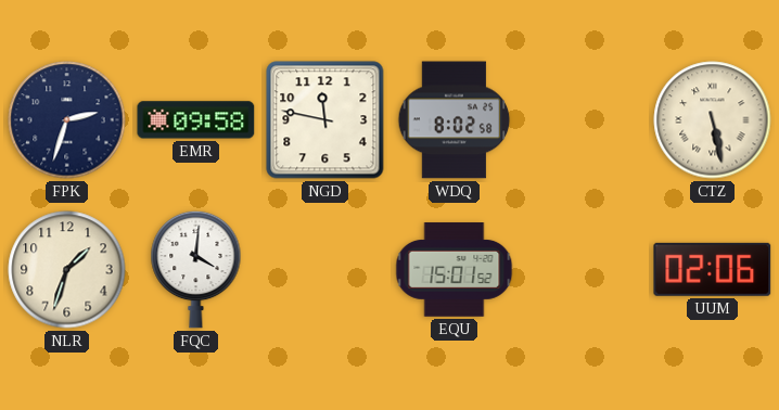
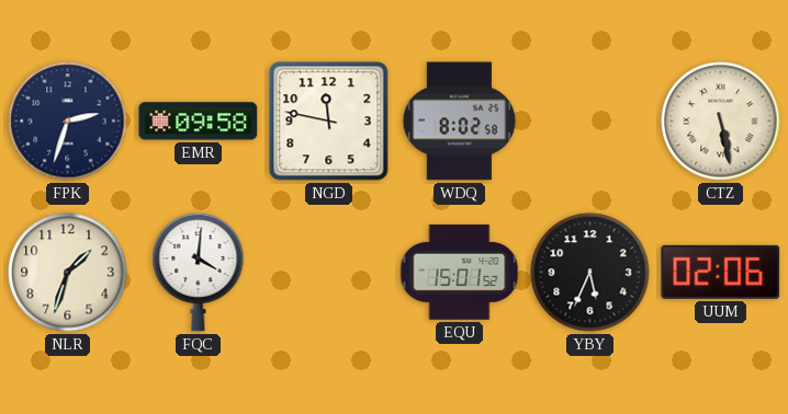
YBY: none -> 5:34
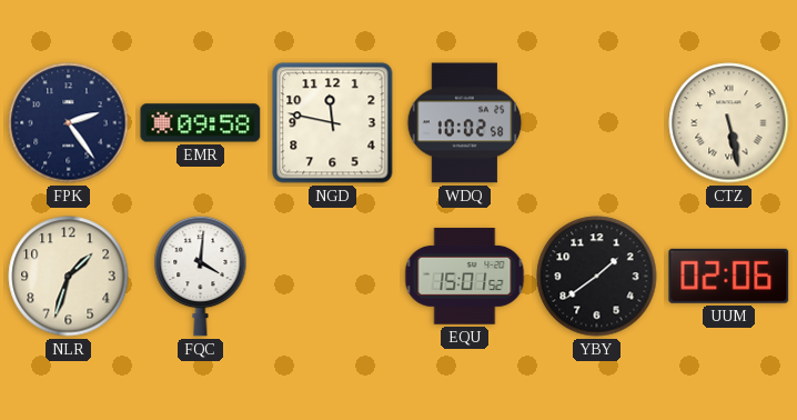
FPK: 2:33 -> 2:24
WDQ: 8:02 -> 10:02
YBY: 5:34 -> 1:39
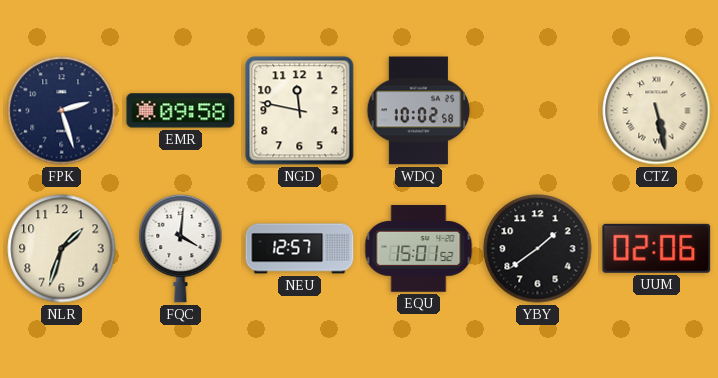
FPK: 2:24 -> 2:27
NEU: none -> 12:57
